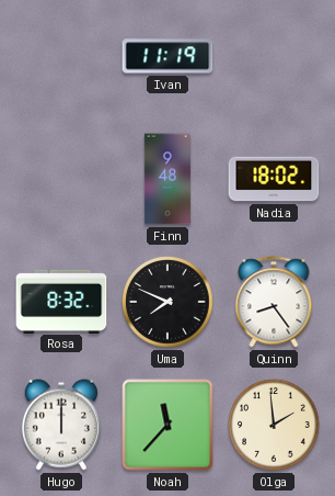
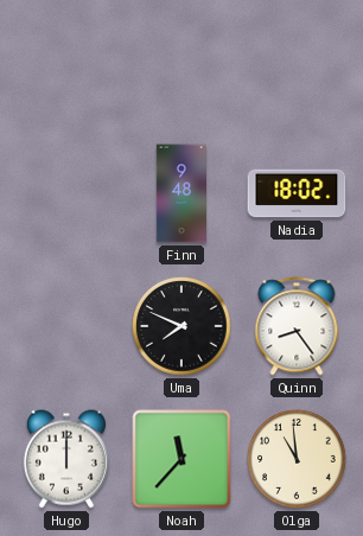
Ivan: 11:19 -> none
Rosa: 8:32 -> none
Olga: 1:59 -> 10:59
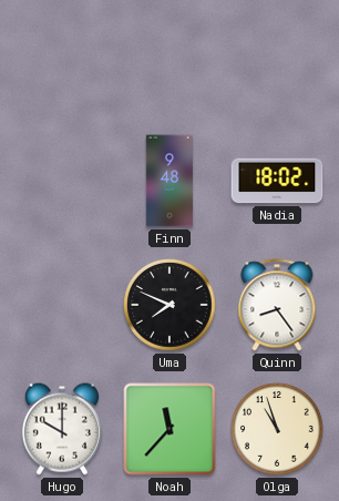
Hugo: 12:00 -> 10:00
Olga: 10:59 -> 10:57
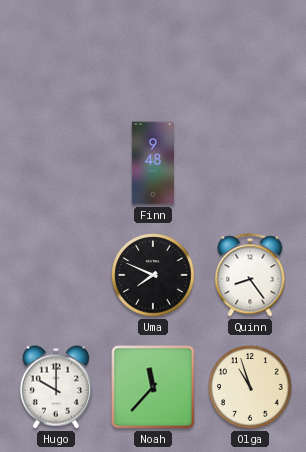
Nadia: 18:02 -> none
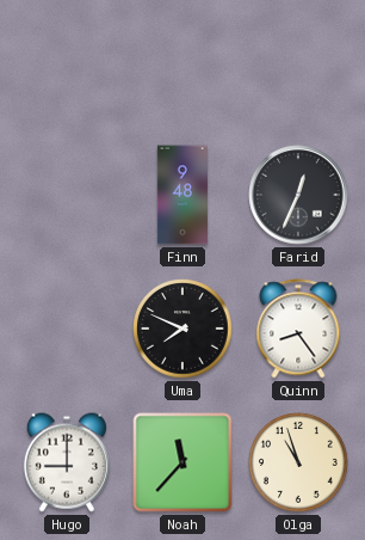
Farid: none -> 12:34
Hugo: 10:00 -> 9:00
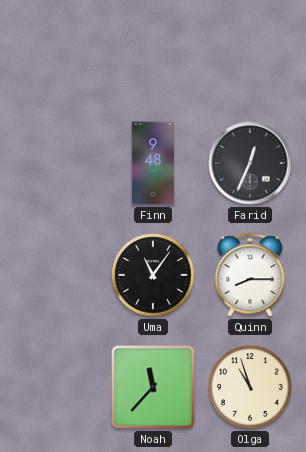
Uma: 7:49 -> 11:06
Quinn: 8:24 -> 8:15
Hugo: 9:00 -> none
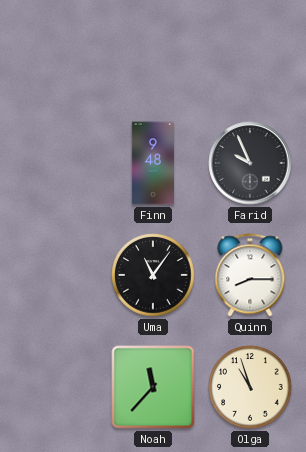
Farid: 12:34 -> 9:56
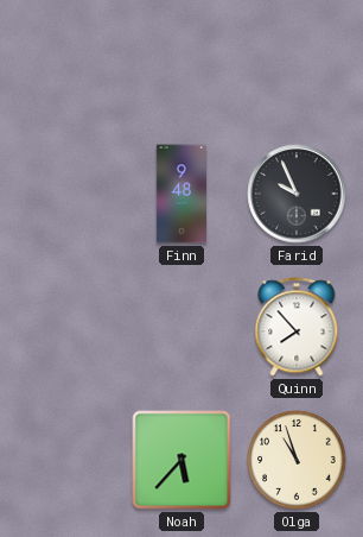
Uma: 11:06 -> none
Quinn: 8:15 -> 7:53
Noah: 11:37 -> 5:37
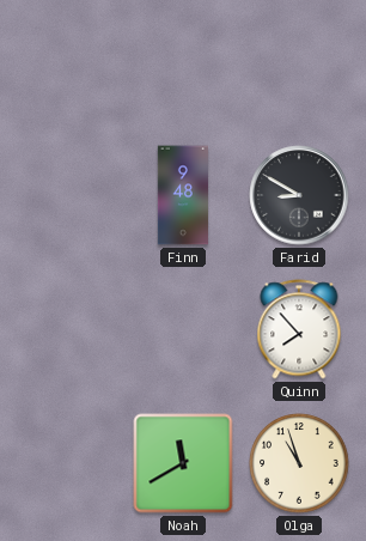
Farid: 9:56 -> 8:50
Noah: 5:37 -> 11:40
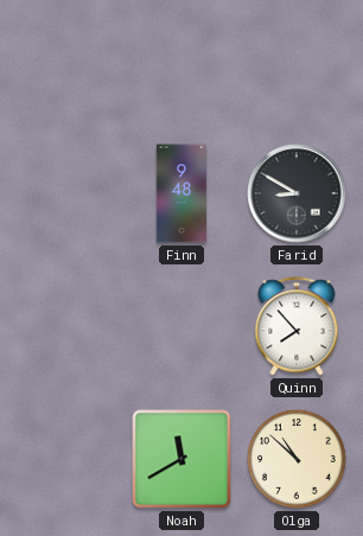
Olga: 10:57 -> 10:52
